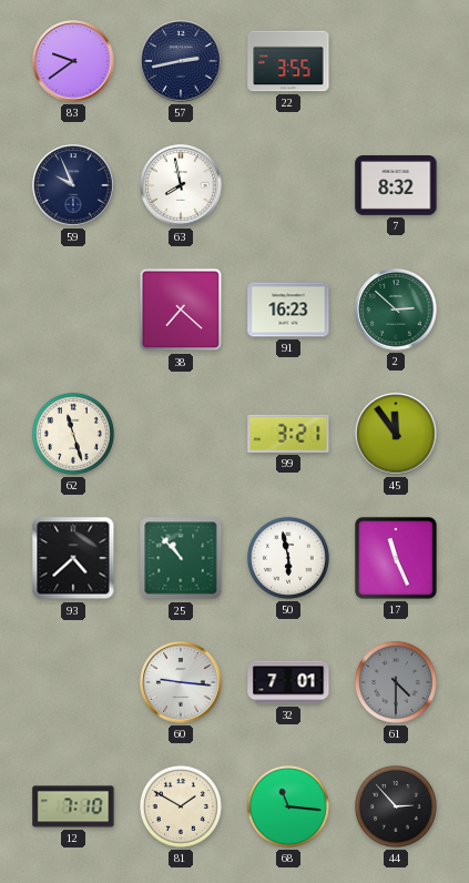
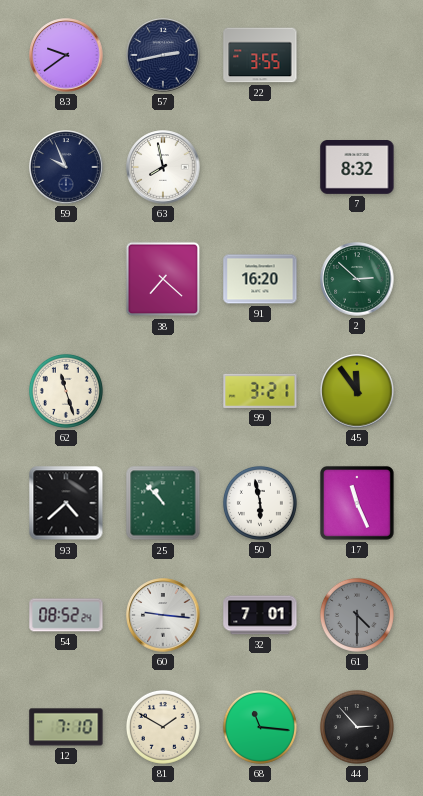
91: 16:23 -> 16:20
54: none -> 08:52
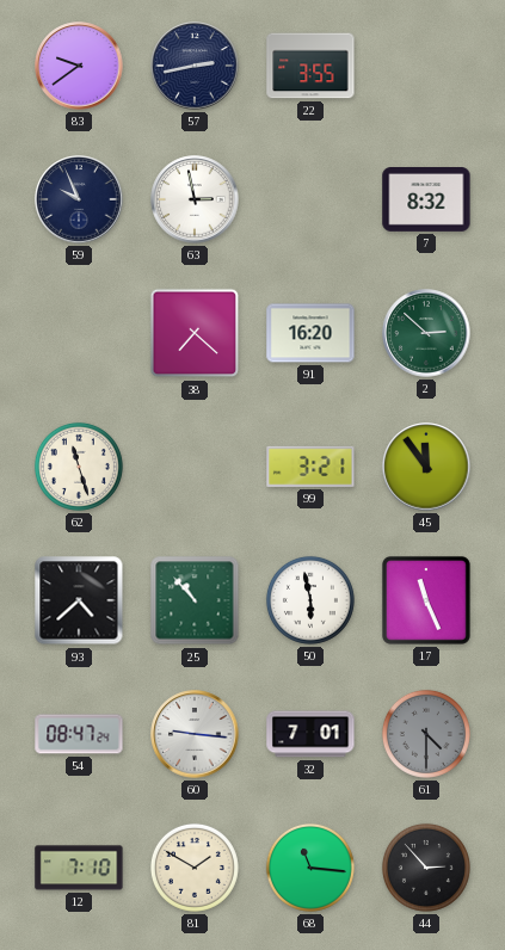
63: 7:58 -> 2:58
54: 08:52 -> 08:47
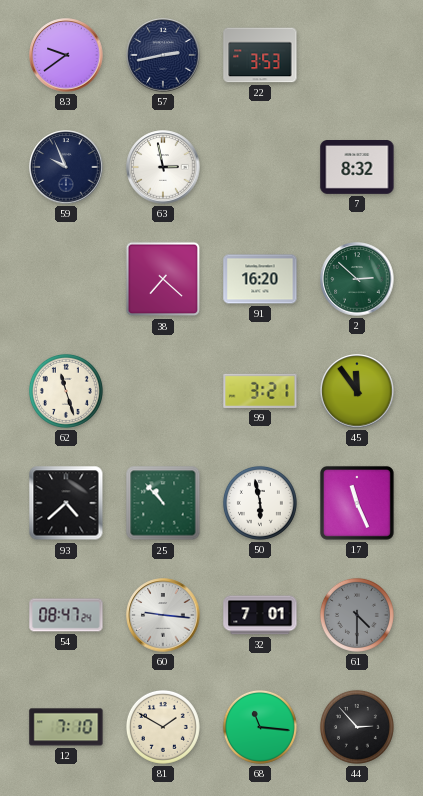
22: 3:55 -> 3:53
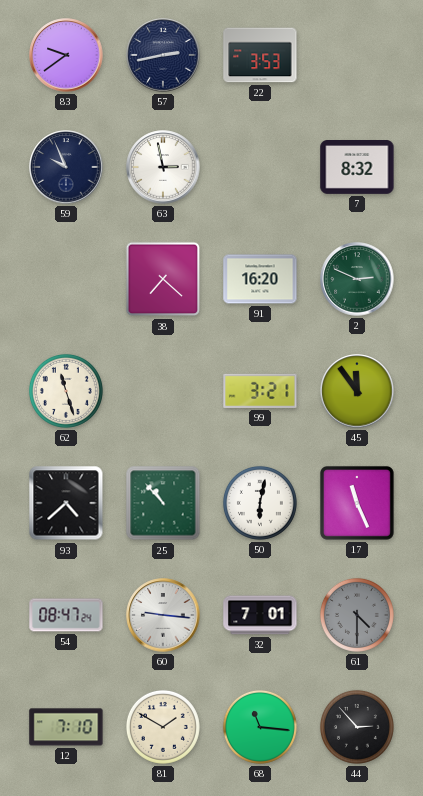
2: 2:52 -> 2:49
50: 5:58 -> 6:02
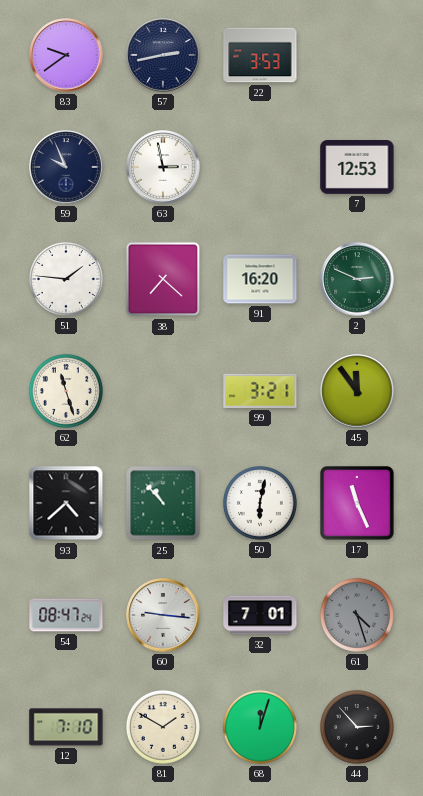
7: 8:32 -> 12:53
51: none -> 1:46
61: 4:30 -> 4:27
68: 11:16 -> 12:03
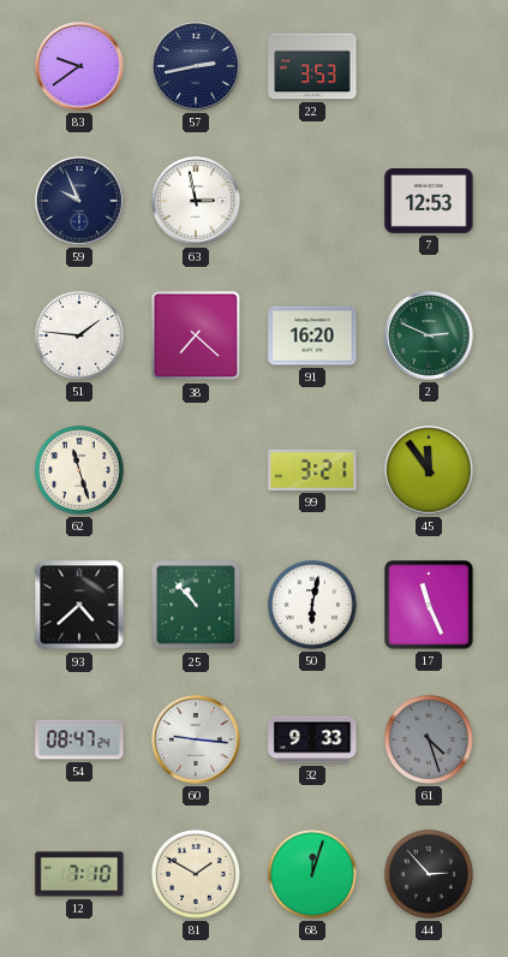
32: 7:01 -> 9:33
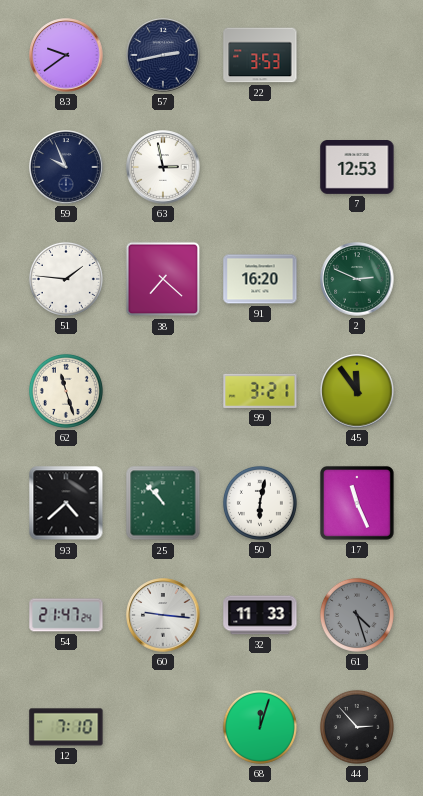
54: 08:47 -> 21:47
32: 9:33 -> 11:33
81: 1:50 -> none
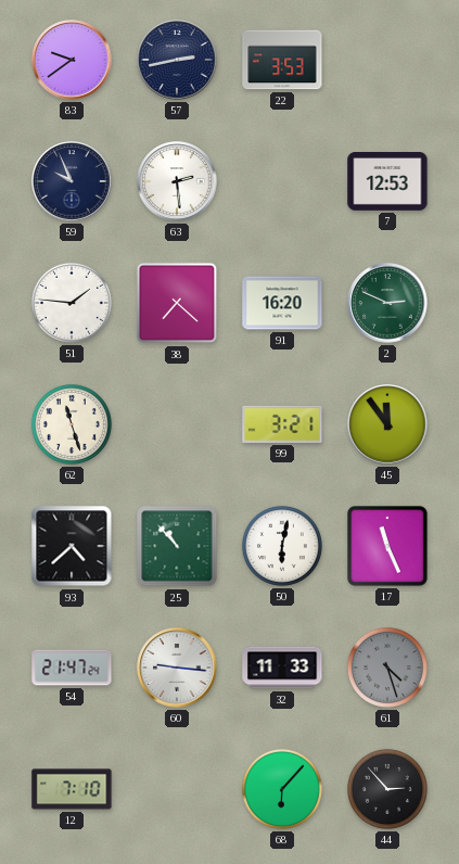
63: 2:58 -> 2:29
68: 12:03 -> 6:07
